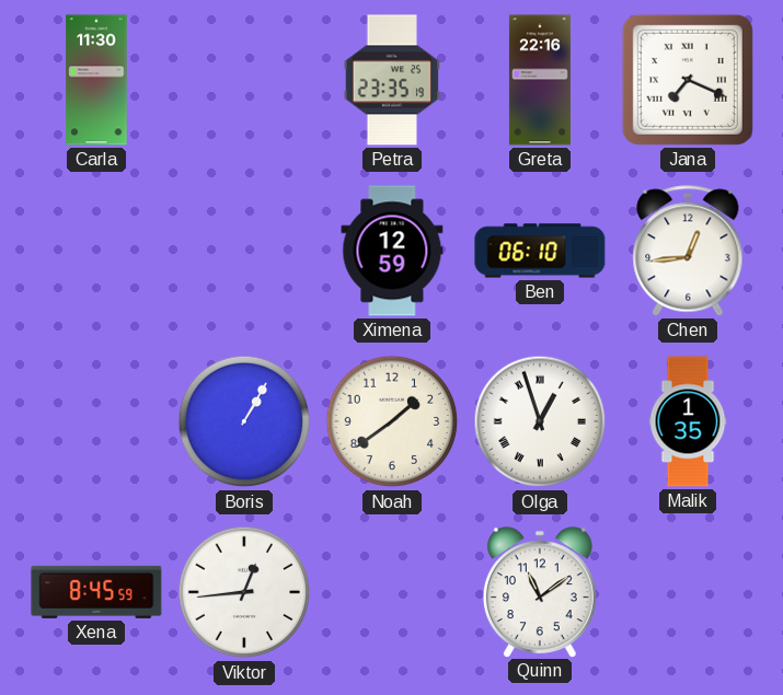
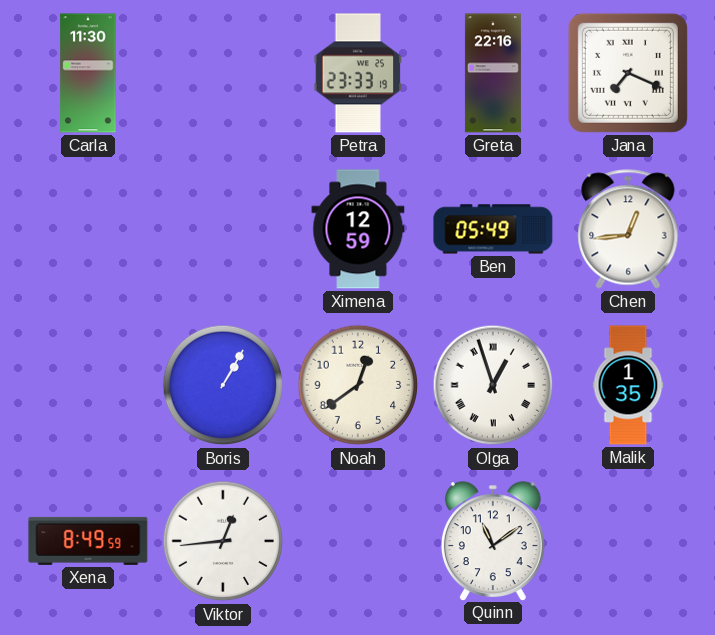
Petra: 23:35 -> 23:33
Ben: 06:10 -> 05:49
Noah: 1:39 -> 12:39
Xena: 8:45 -> 8:49
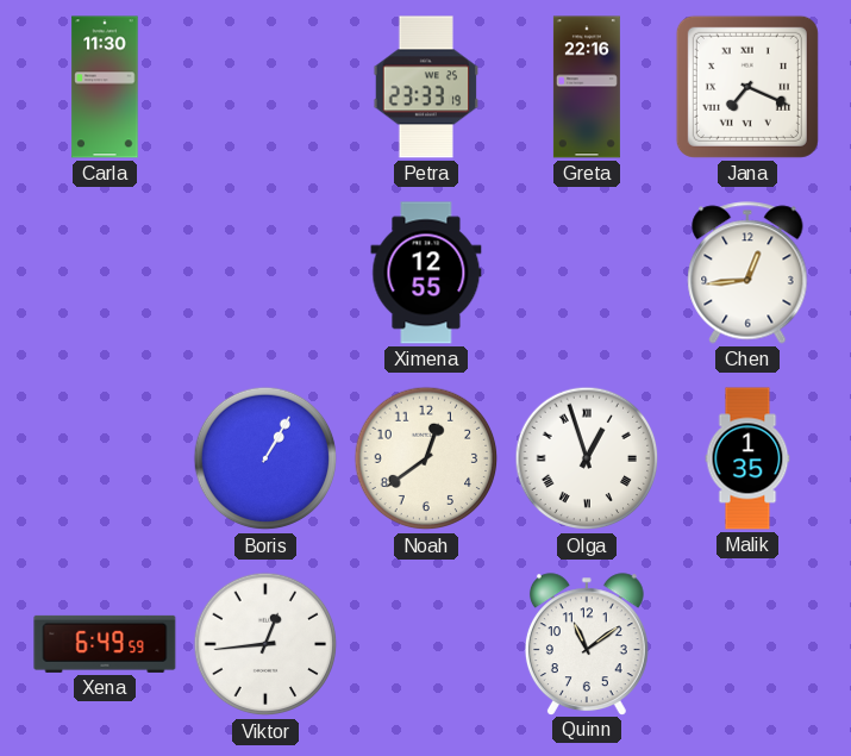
Ximena: 12:59 -> 12:55
Ben: 05:49 -> none
Xena: 8:49 -> 6:49
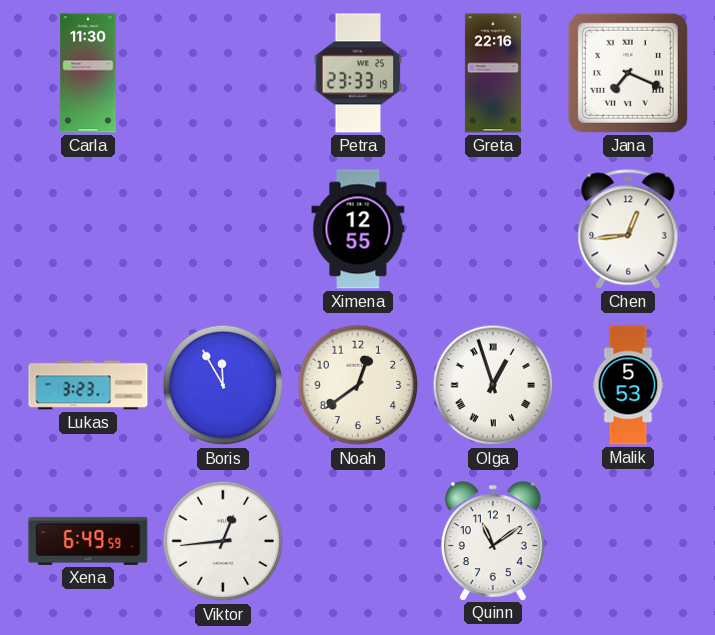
Lukas: none -> 3:23
Boris: 1:05 -> 11:55
Malik: 1:35 -> 5:53
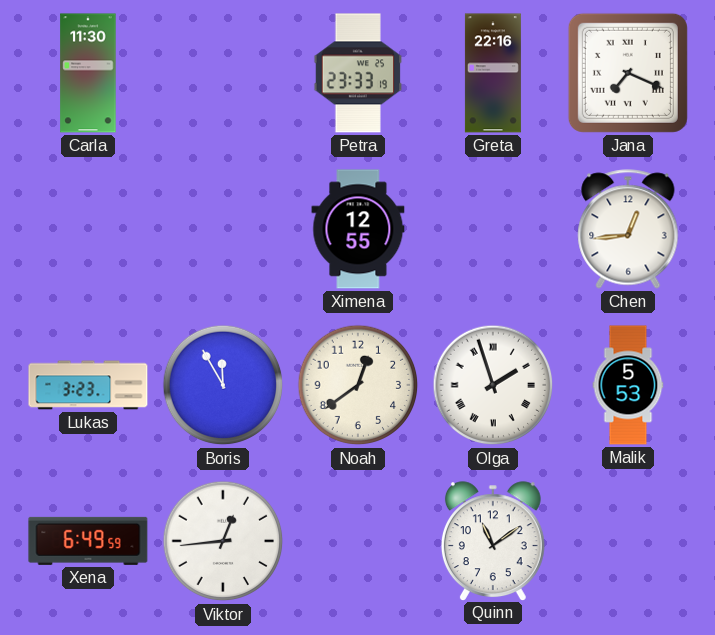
Olga: 12:57 -> 1:57
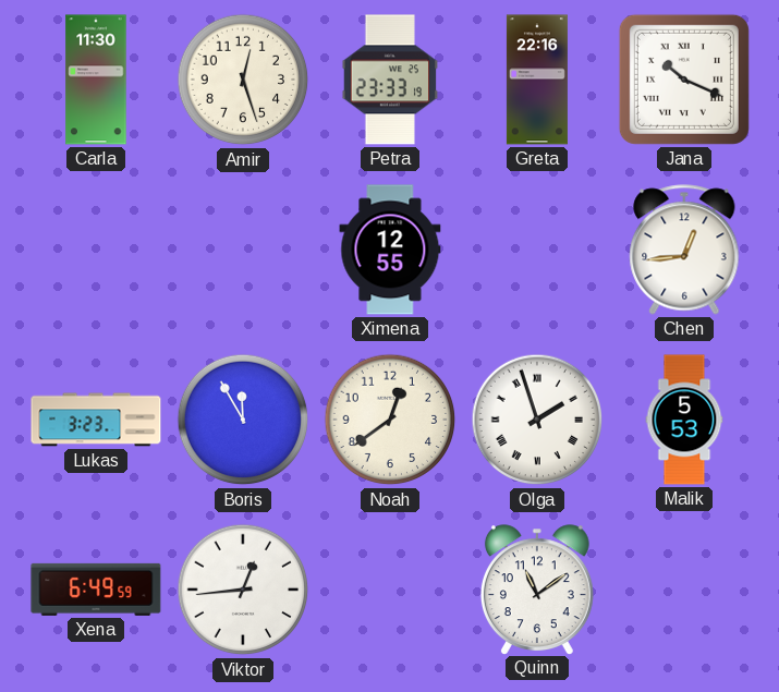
Amir: none -> 12:27
Jana: 7:19 -> 10:19
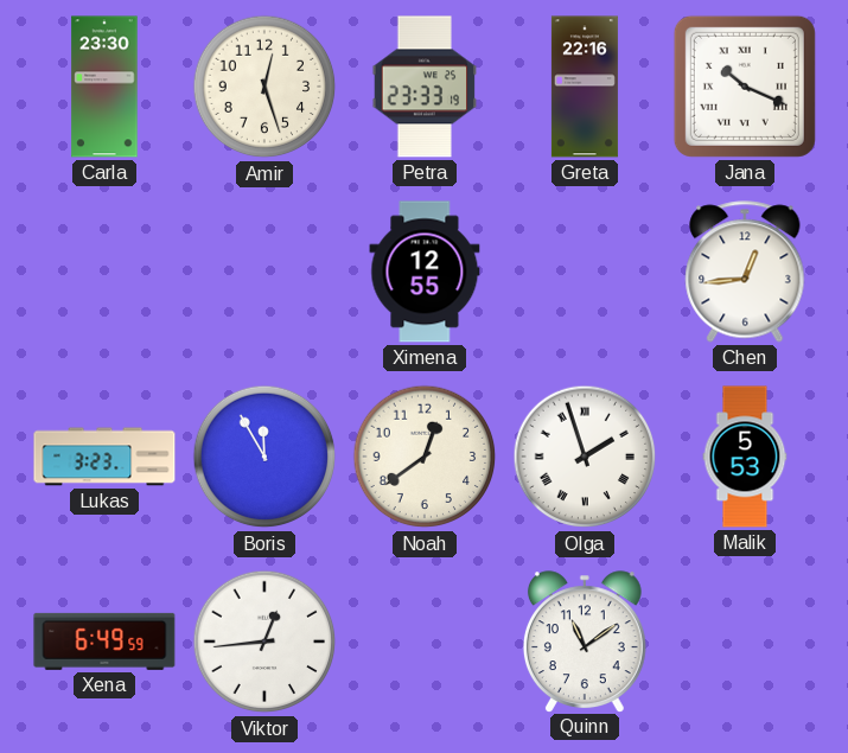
Carla: 11:30 -> 23:30
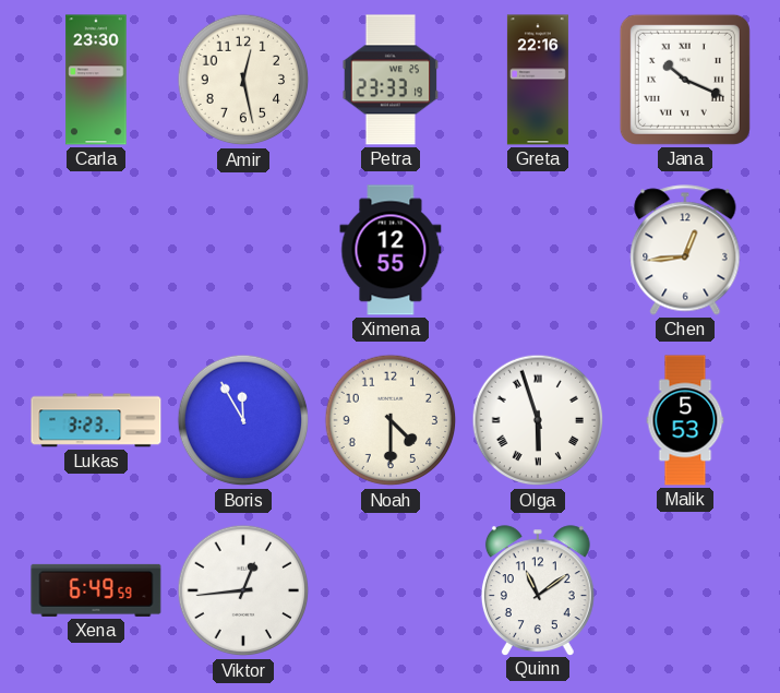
Amir: 12:27 -> 12:28
Noah: 12:39 -> 4:30
Olga: 1:57 -> 5:57
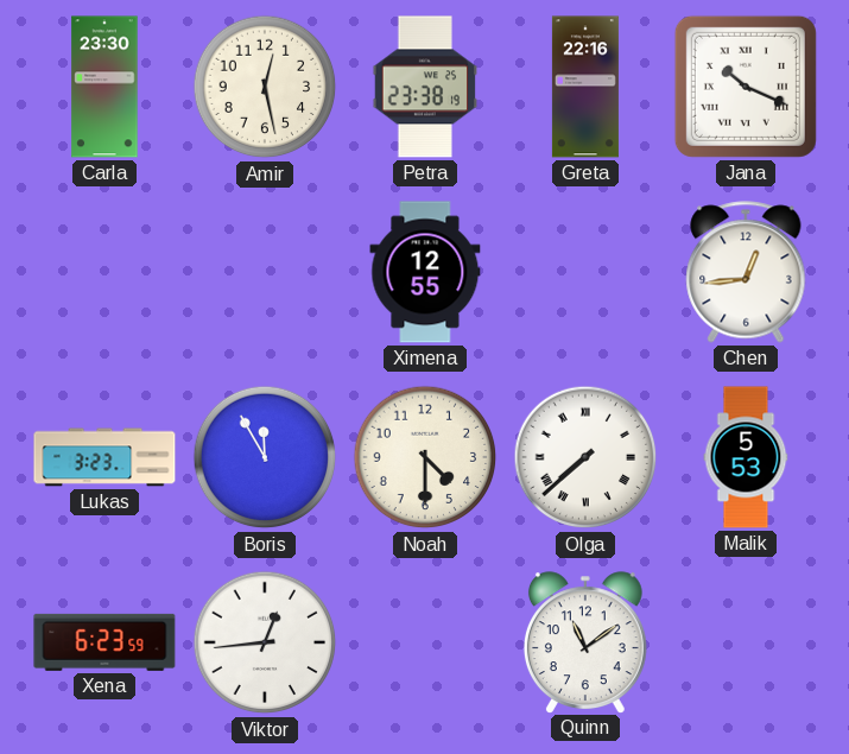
Petra: 23:33 -> 23:38
Olga: 5:57 -> 7:38
Xena: 6:49 -> 6:23
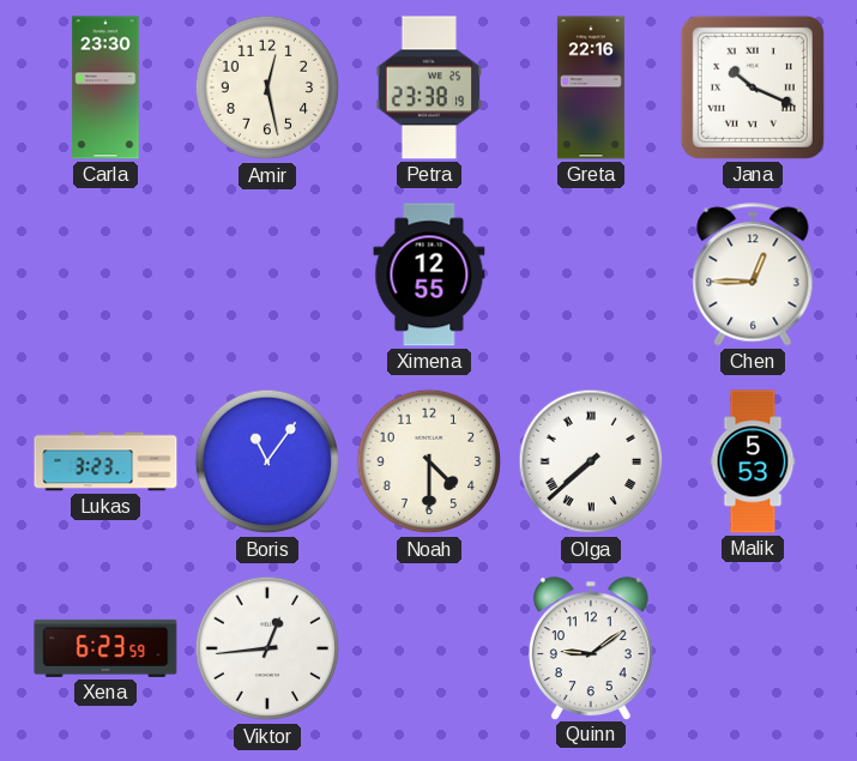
Chen: 12:44 -> 12:45
Boris: 11:55 -> 11:06
Quinn: 11:09 -> 9:09
